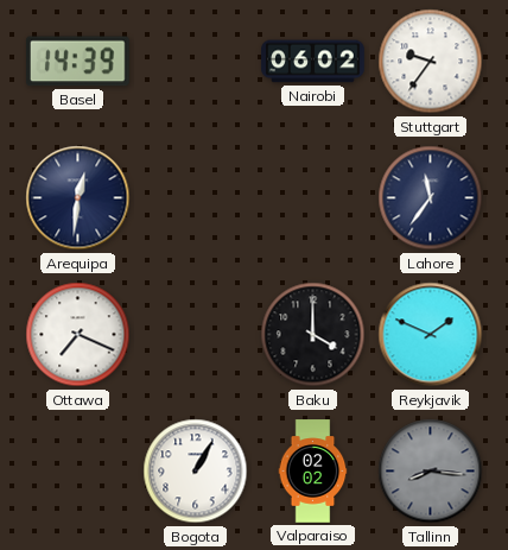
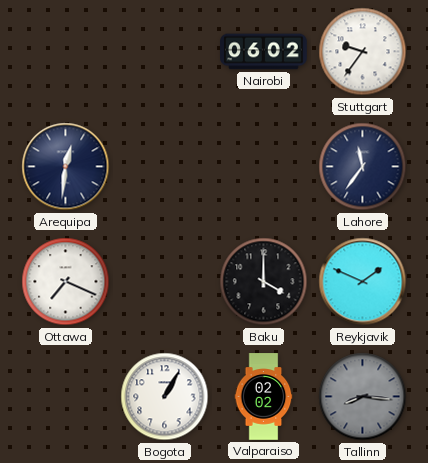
Basel: 14:39 -> none
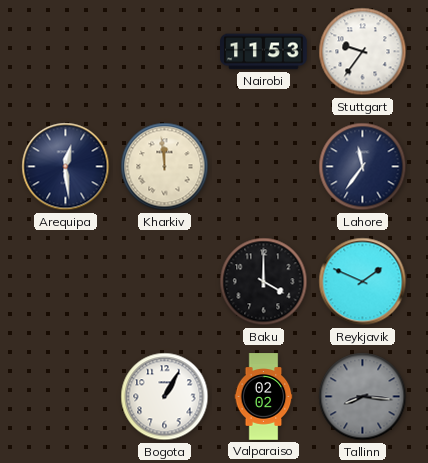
Nairobi: 06:02 -> 11:53
Arequipa: 12:31 -> 12:29
Kharkiv: none -> 11:59
Ottawa: 7:19 -> none
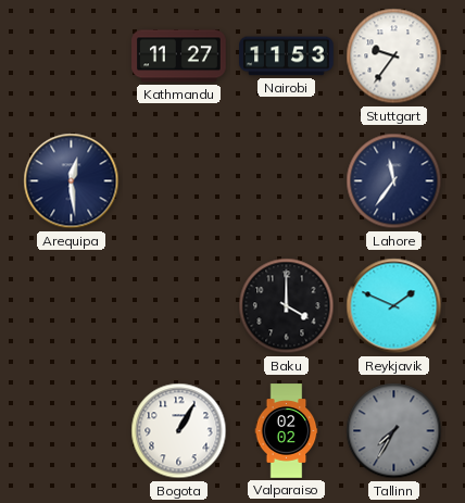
Kathmandu: none -> 11:27
Kharkiv: 11:59 -> none
Tallinn: 8:16 -> 7:35
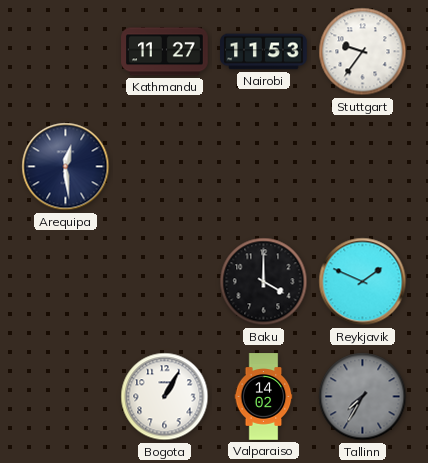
Lahore: 11:36 -> none
Valparaiso: 02:02 -> 14:02
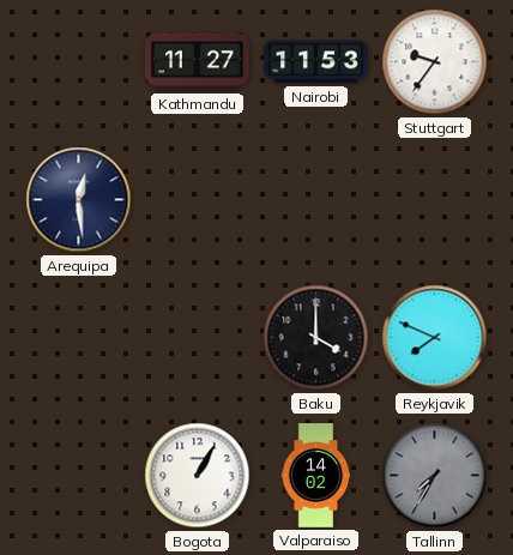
Reykjavik: 1:49 -> 7:49
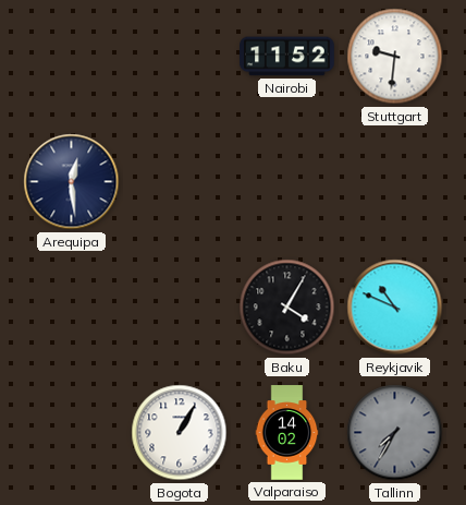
Kathmandu: 11:27 -> none
Nairobi: 11:53 -> 11:52
Stuttgart: 9:36 -> 9:31
Baku: 4:00 -> 4:05
Reykjavik: 7:49 -> 10:49
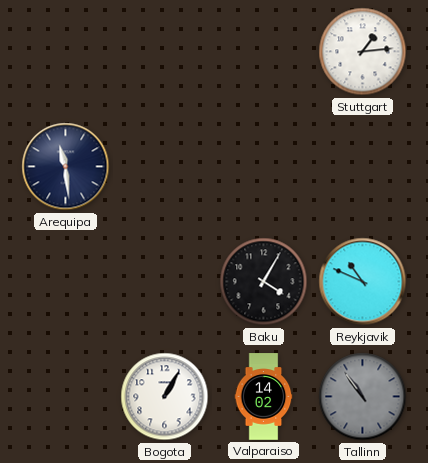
Nairobi: 11:52 -> none
Stuttgart: 9:31 -> 1:14
Arequipa: 12:29 -> 11:29
Tallinn: 7:35 -> 10:54
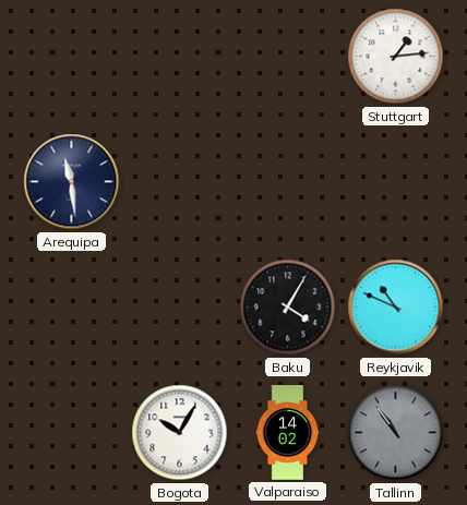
Bogota: 1:05 -> 10:05
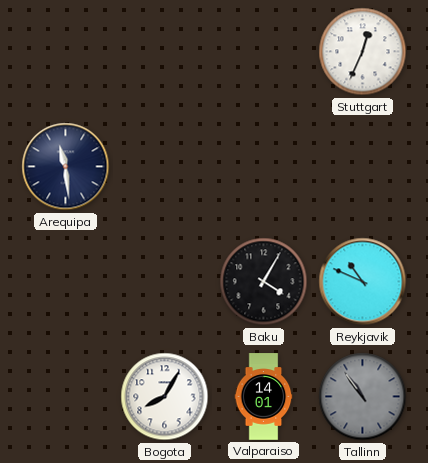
Stuttgart: 1:14 -> 12:34
Bogota: 10:05 -> 8:05
Valparaiso: 14:02 -> 14:01
